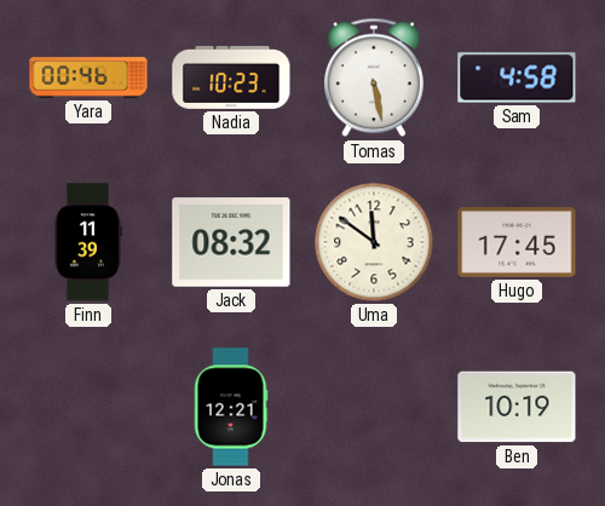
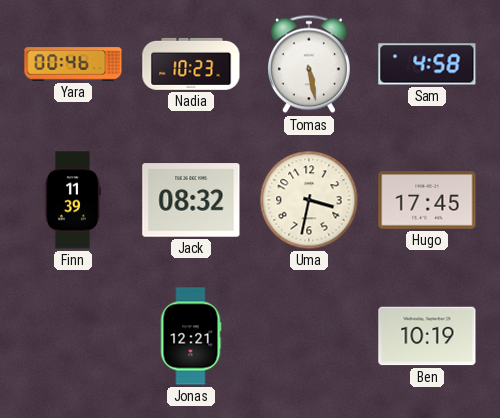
Uma: 11:51 -> 3:32
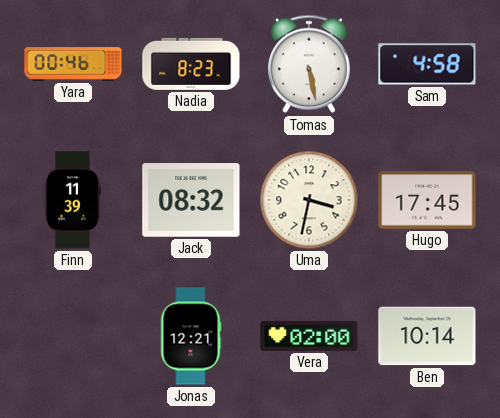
Nadia: 10:23 -> 8:23
Vera: none -> 02:00
Ben: 10:19 -> 10:14
